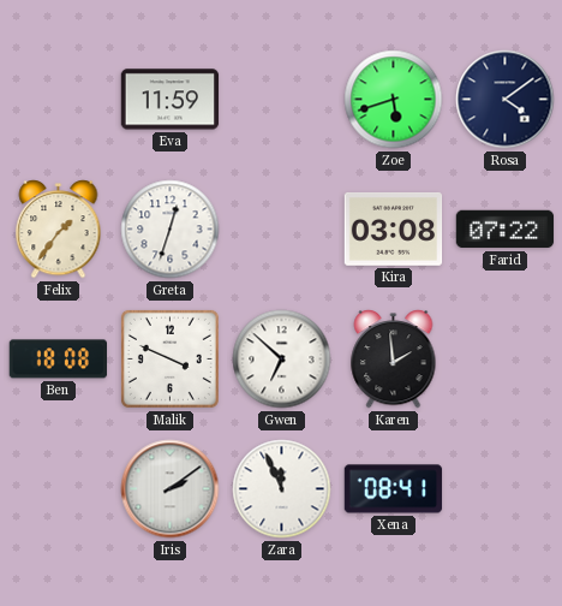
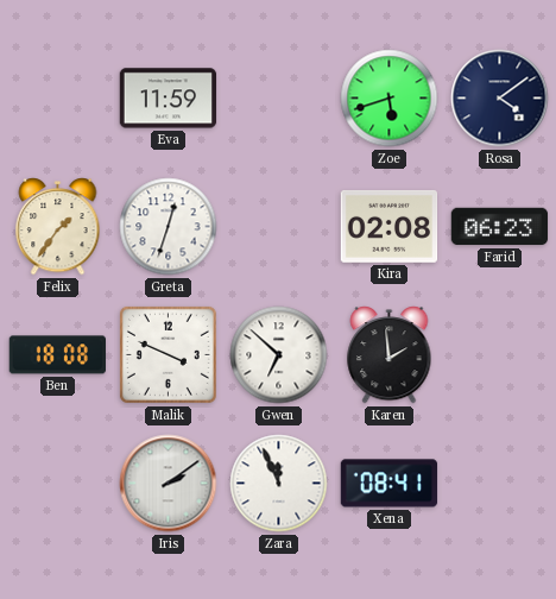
Kira: 03:08 -> 02:08
Farid: 07:22 -> 06:23
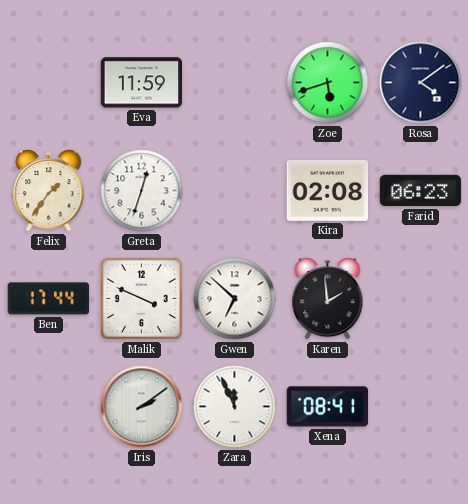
Ben: 18:08 -> 17:44
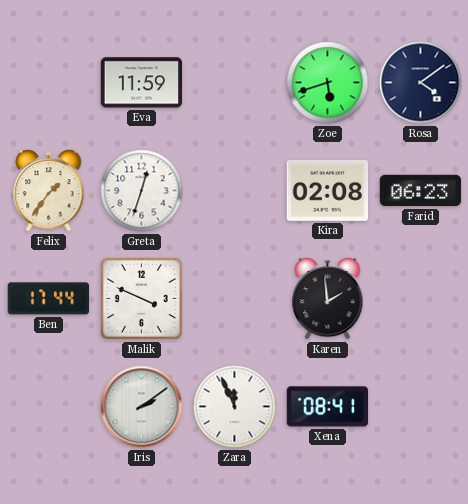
Gwen: 6:52 -> none
